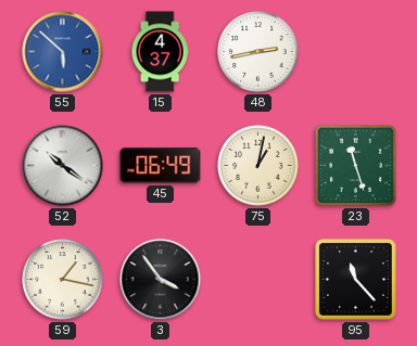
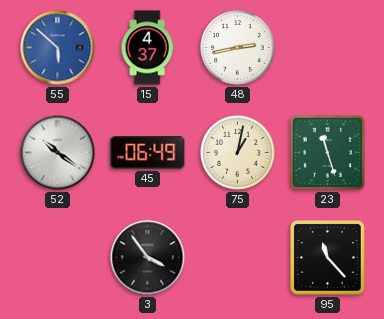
59: 1:17 -> none
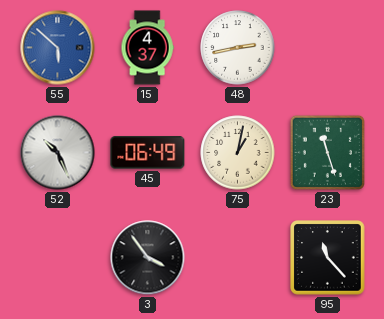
52: 10:21 -> 10:26
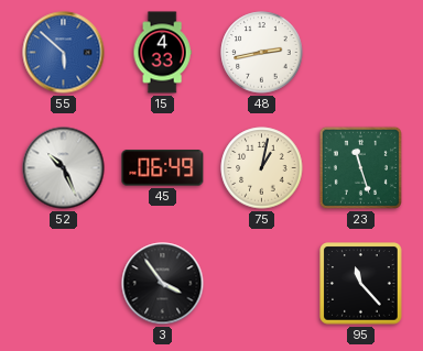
15: 4:37 -> 4:33
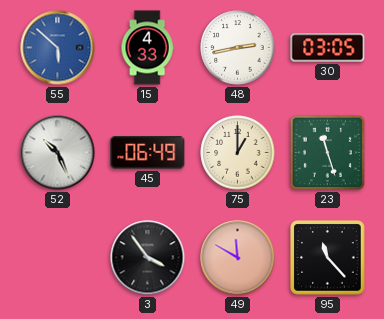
30: none -> 03:05
75: 1:02 -> 1:00
49: none -> 11:50
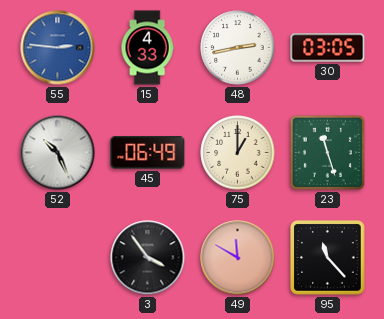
55: 5:52 -> 2:46
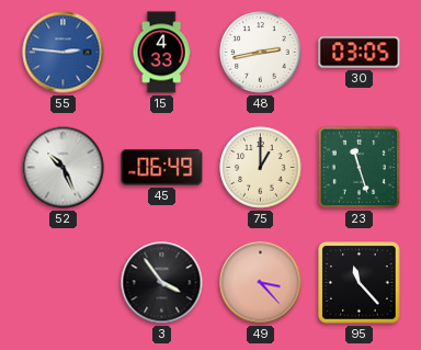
49: 11:50 -> 3:23
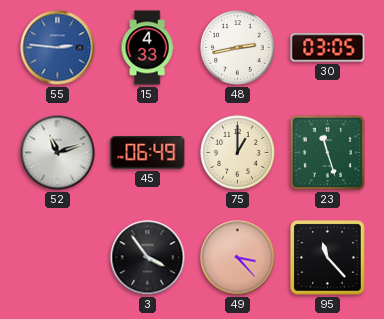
52: 10:26 -> 11:12
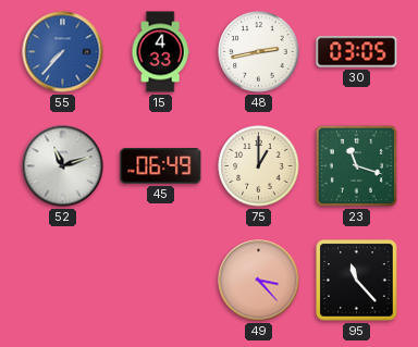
55: 2:46 -> 7:37
23: 11:27 -> 11:18
3: 3:54 -> none
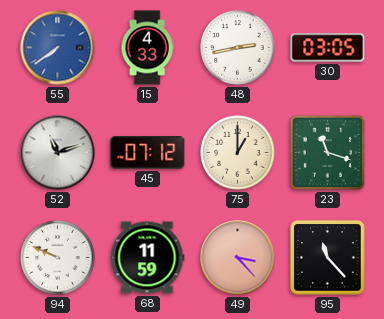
55: 7:37 -> 7:39
45: 06:49 -> 07:12
94: none -> 9:49
68: none -> 11:59
